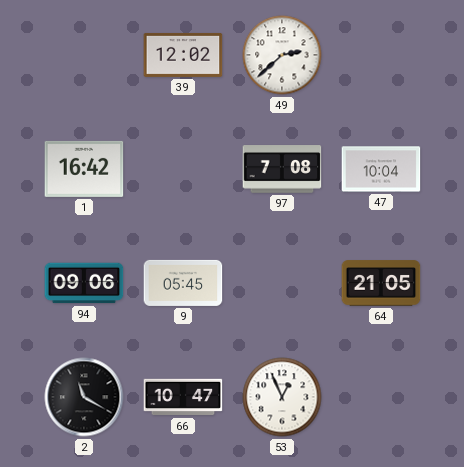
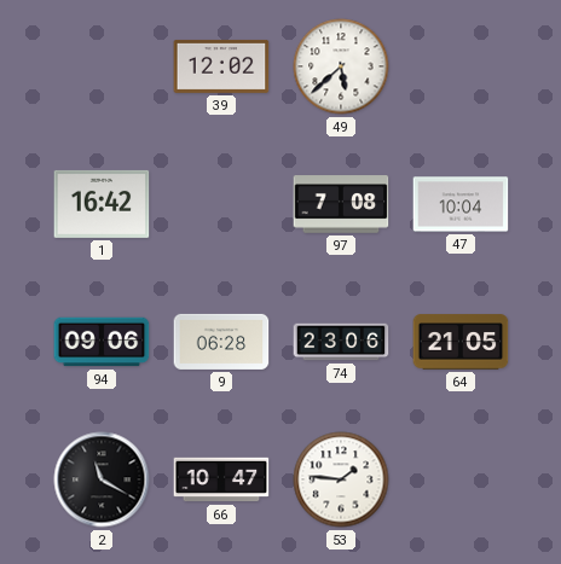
49: 2:38 -> 5:38
9: 05:45 -> 06:28
74: none -> 23:06
53: 12:56 -> 1:46
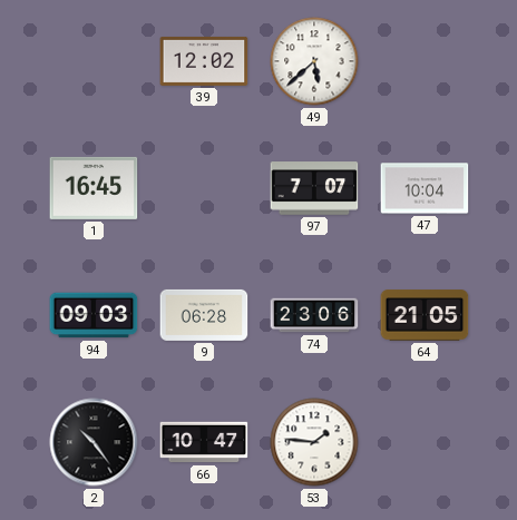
1: 16:42 -> 16:45
97: 7:08 -> 7:07
94: 09:06 -> 09:03
2: 11:20 -> 10:24
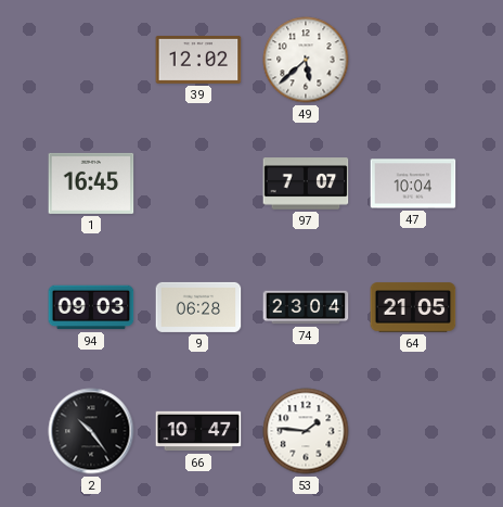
74: 23:06 -> 23:04
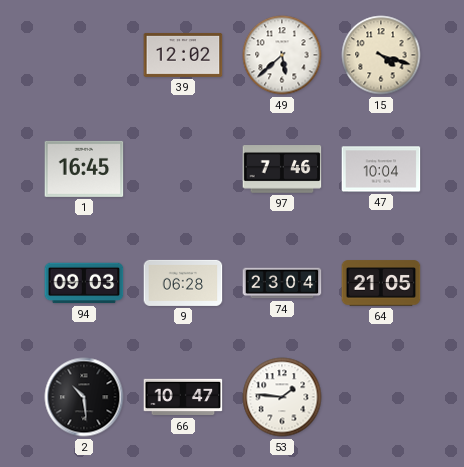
15: none -> 4:18
97: 7:07 -> 7:46
2: 10:24 -> 10:29
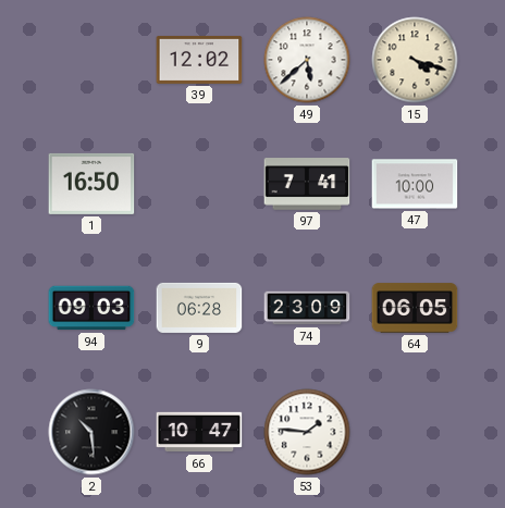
1: 16:45 -> 16:50
97: 7:46 -> 7:41
47: 10:04 -> 10:00
74: 23:04 -> 23:09
64: 21:05 -> 06:05
